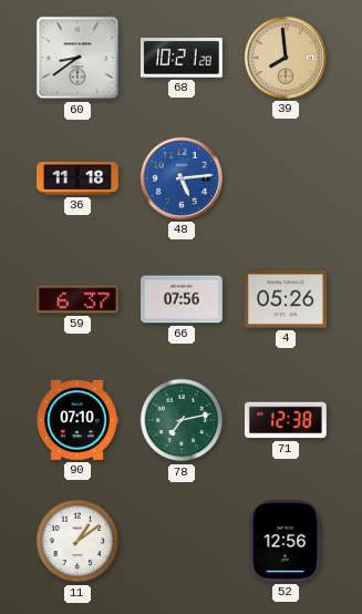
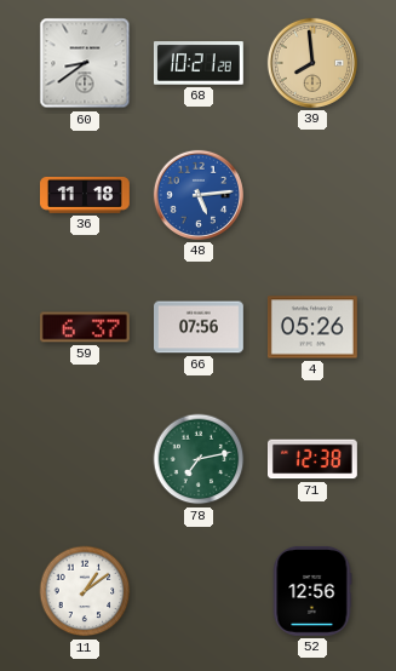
90: 07:10 -> none
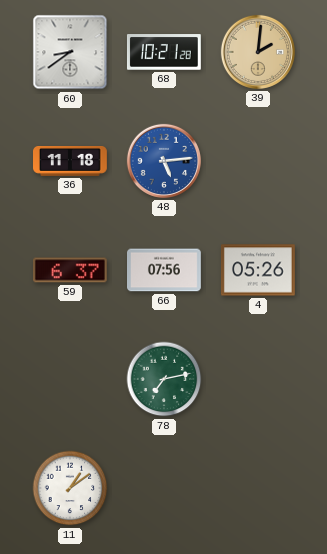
39: 7:59 -> 2:01
71: 12:38 -> none
52: 12:56 -> none
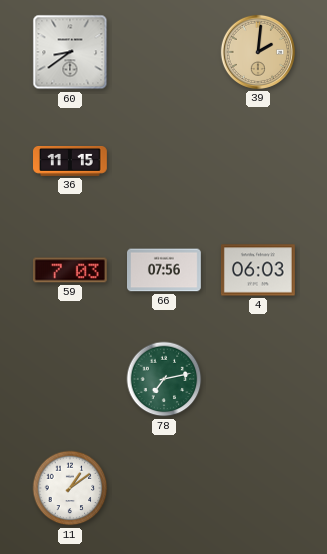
68: 10:21 -> none
36: 11:18 -> 11:15
48: 5:14 -> none
59: 6:37 -> 7:03
4: 05:26 -> 06:03
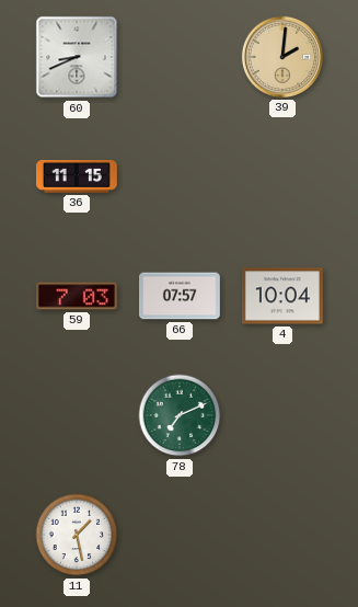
60: 8:39 -> 8:41
66: 07:56 -> 07:57
4: 06:03 -> 10:04
78: 7:13 -> 7:11
11: 1:09 -> 1:28
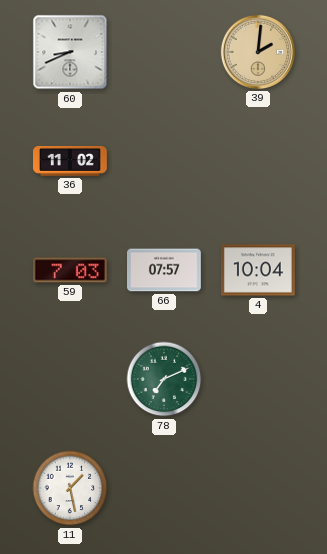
36: 11:15 -> 11:02
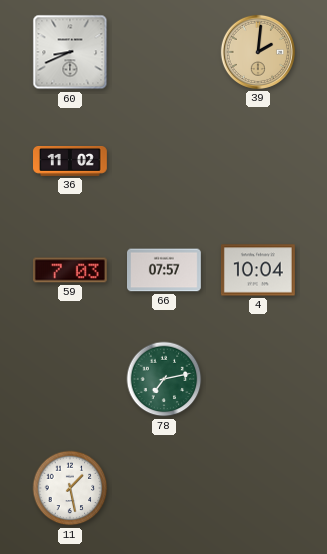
78: 7:11 -> 7:13
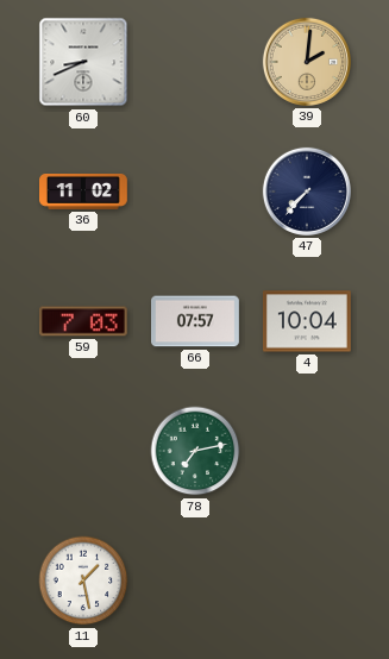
47: none -> 7:37
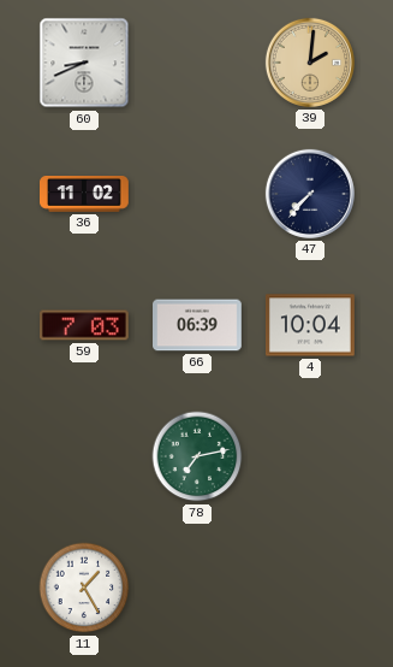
66: 07:57 -> 06:39
11: 1:28 -> 1:25
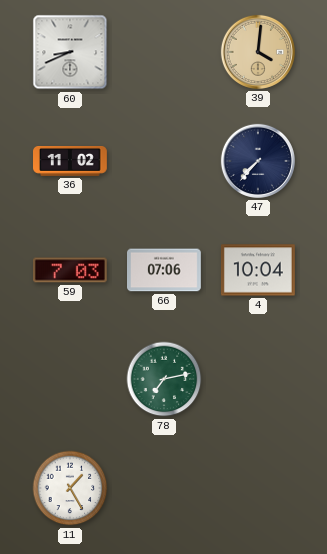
39: 2:01 -> 4:01
66: 06:39 -> 07:06
